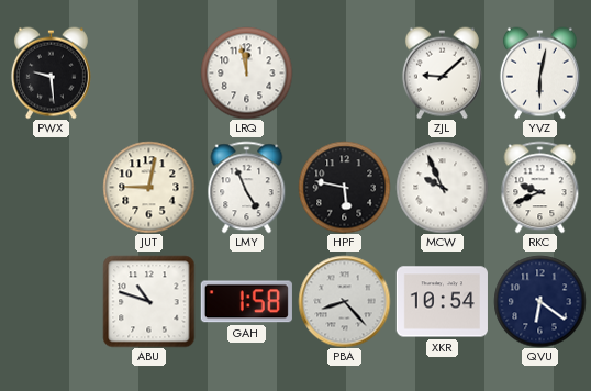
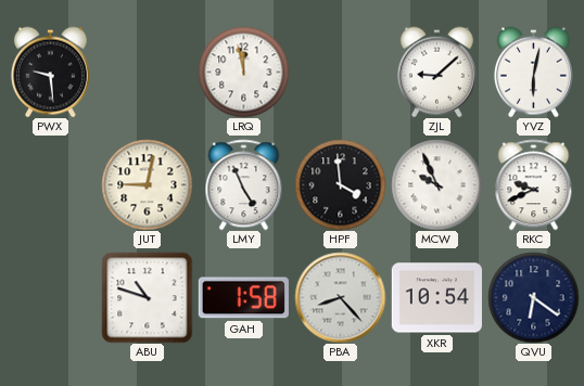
HPF: 5:47 -> 3:59
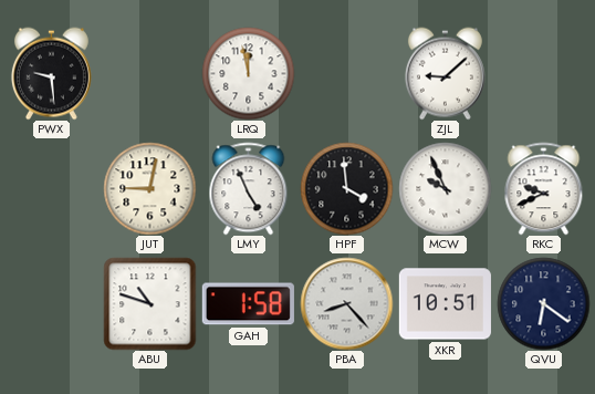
YVZ: 6:02 -> none
XKR: 10:54 -> 10:51
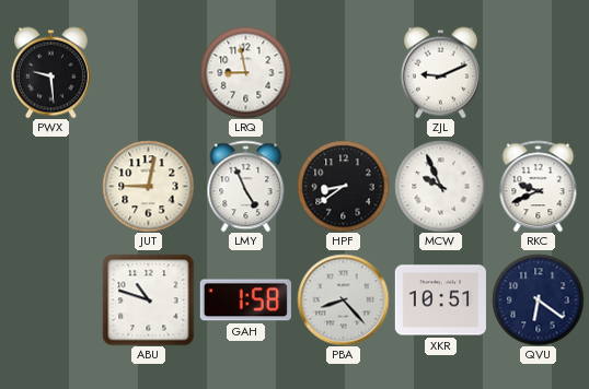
LRQ: 11:58 -> 8:58
ZJL: 9:08 -> 9:11
HPF: 3:59 -> 8:39
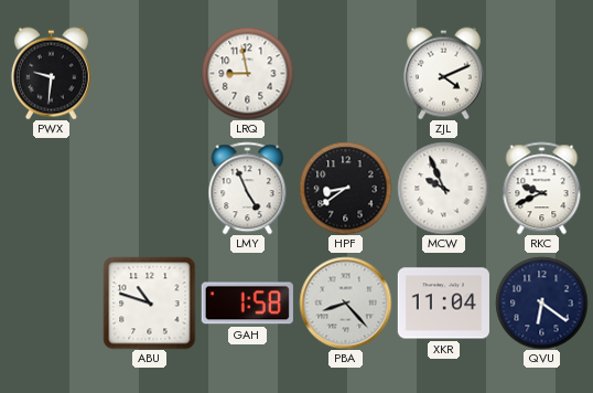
PWX: 9:29 -> 9:31
ZJL: 9:11 -> 4:11
JUT: 9:02 -> none
XKR: 10:51 -> 11:04
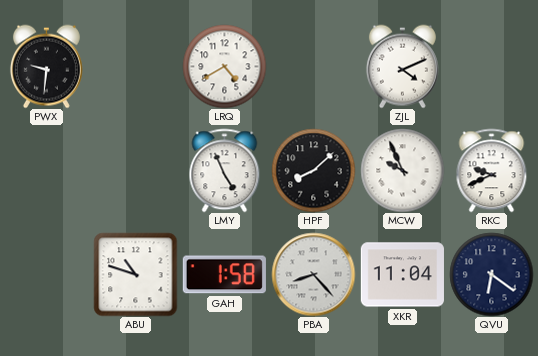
LRQ: 8:58 -> 4:40
HPF: 8:39 -> 8:08
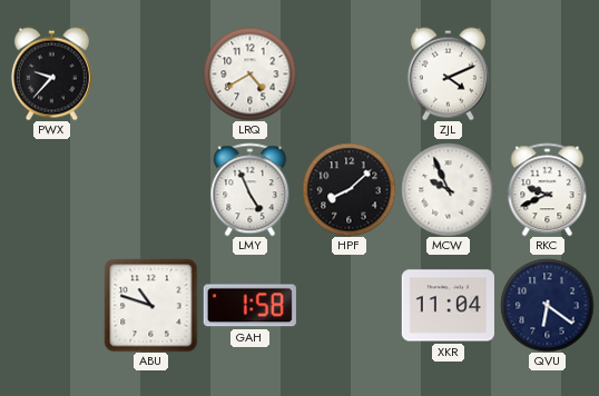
PWX: 9:31 -> 9:37
PBA: 8:23 -> none
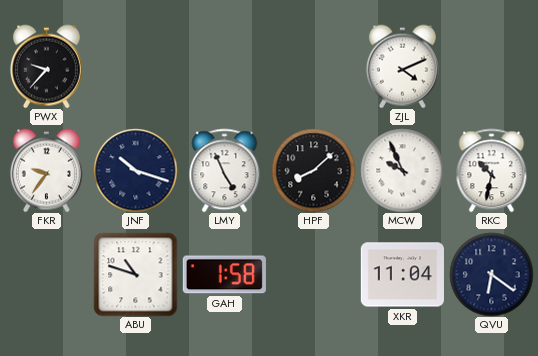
LRQ: 4:40 -> none
FKR: none -> 9:36
JNF: none -> 10:18
RKC: 9:41 -> 10:32
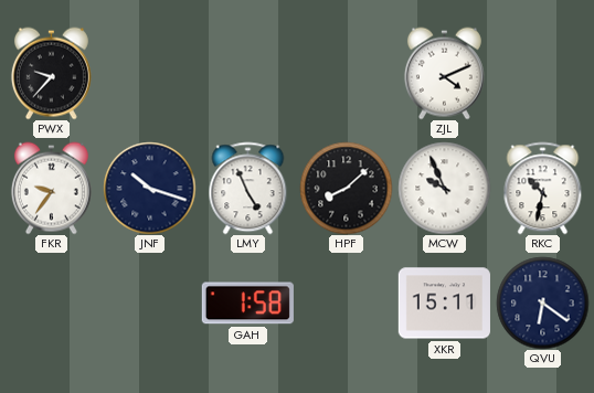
ABU: 10:48 -> none
XKR: 11:04 -> 15:11
